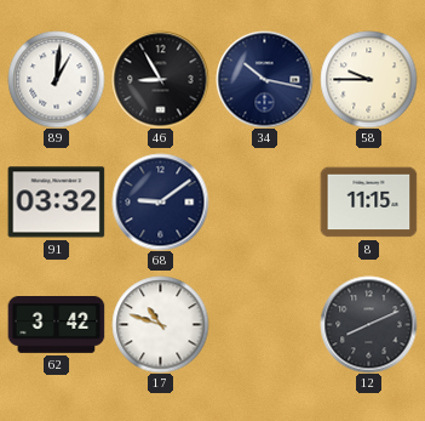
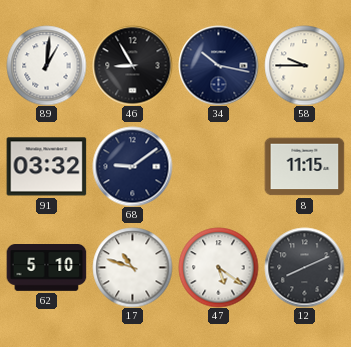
62: 3:42 -> 5:10
47: none -> 5:21
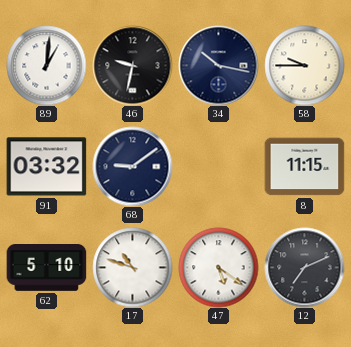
46: 8:55 -> 9:32
12: 8:11 -> 7:11
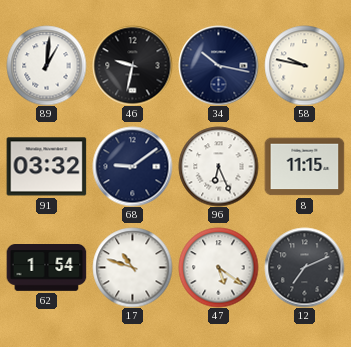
58: 9:45 -> 9:47
96: none -> 6:26
62: 5:10 -> 1:54
